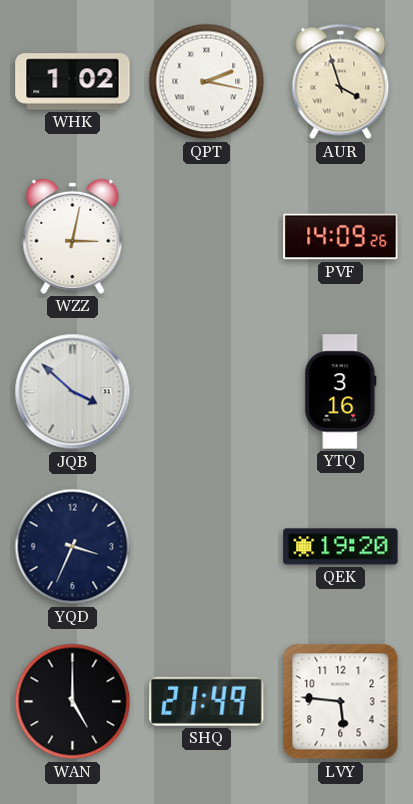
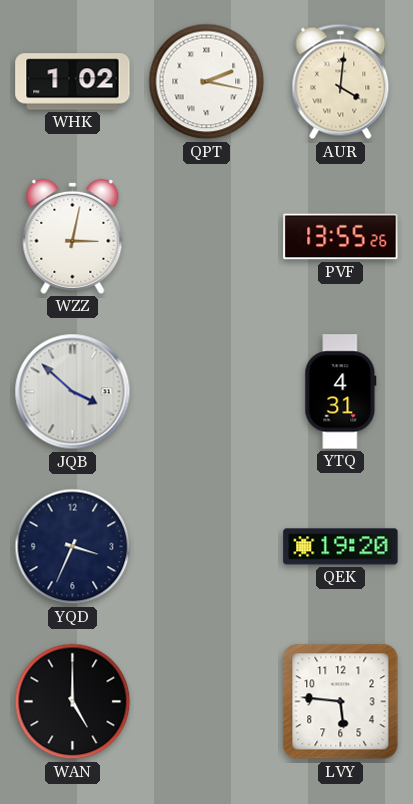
AUR: 3:57 -> 4:01
PVF: 14:09 -> 13:55
YTQ: 3:16 -> 4:31
SHQ: 21:49 -> none
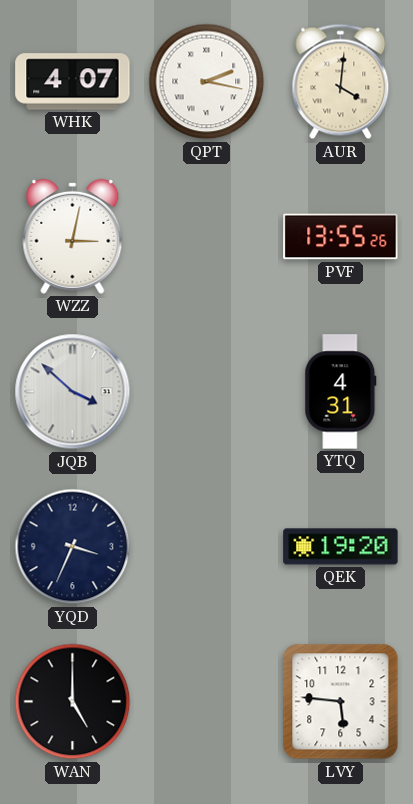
WHK: 1:02 -> 4:07
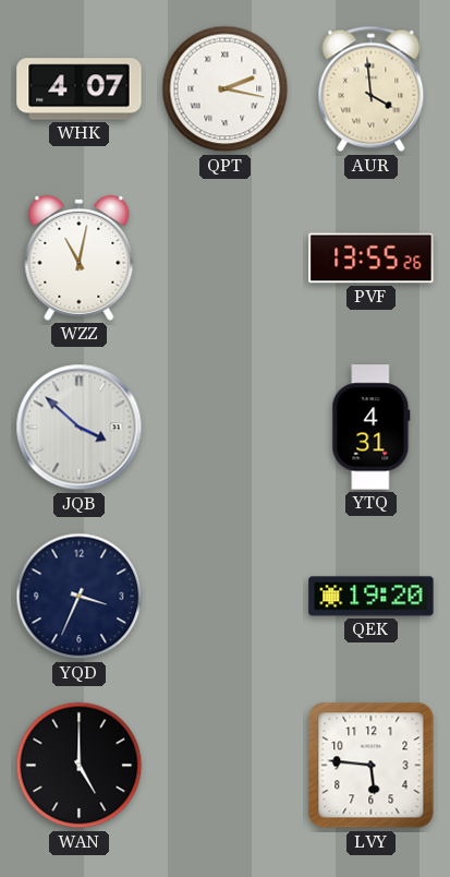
AUR: 4:01 -> 3:59
WZZ: 3:02 -> 11:02
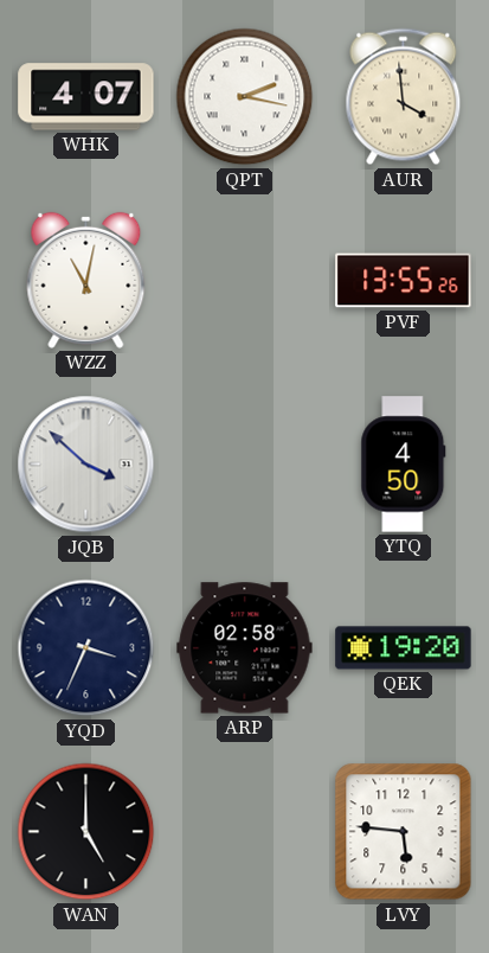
YTQ: 4:31 -> 4:50
ARP: none -> 02:58
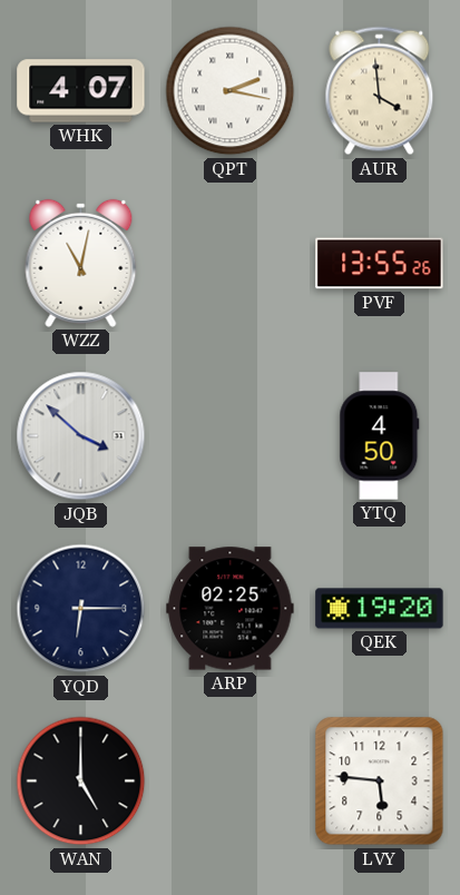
YQD: 3:34 -> 6:15
ARP: 02:58 -> 02:25
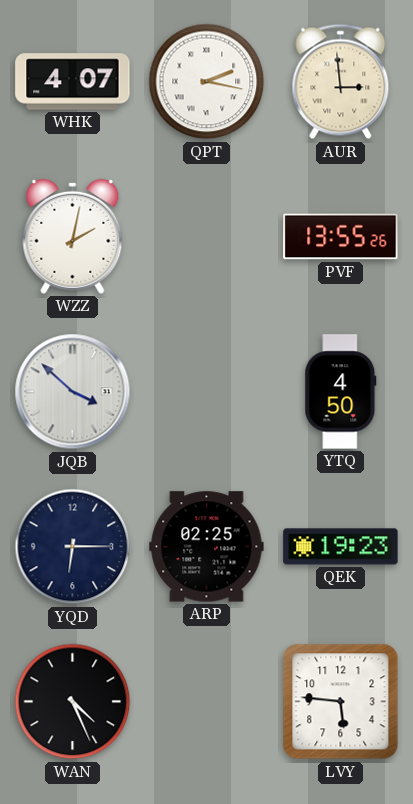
AUR: 3:59 -> 2:59
WZZ: 11:02 -> 2:02
QEK: 19:20 -> 19:23
WAN: 5:00 -> 4:26
